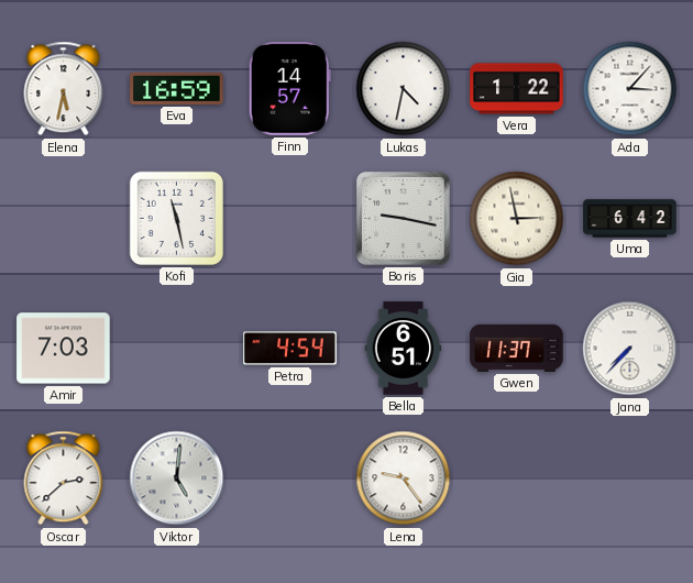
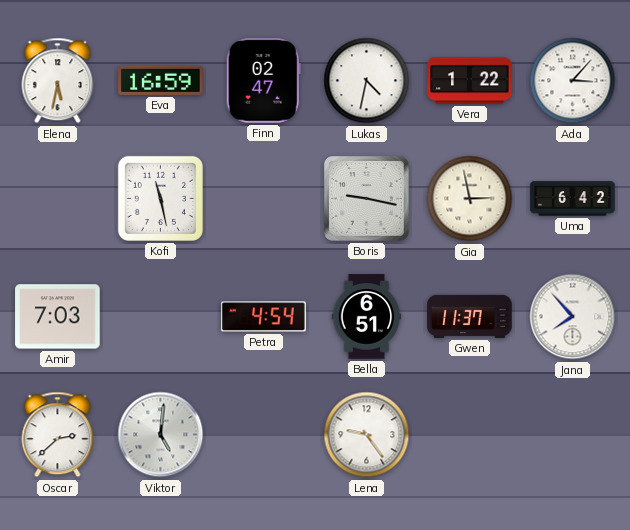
Finn: 14:57 -> 02:47
Jana: 7:37 -> 7:53
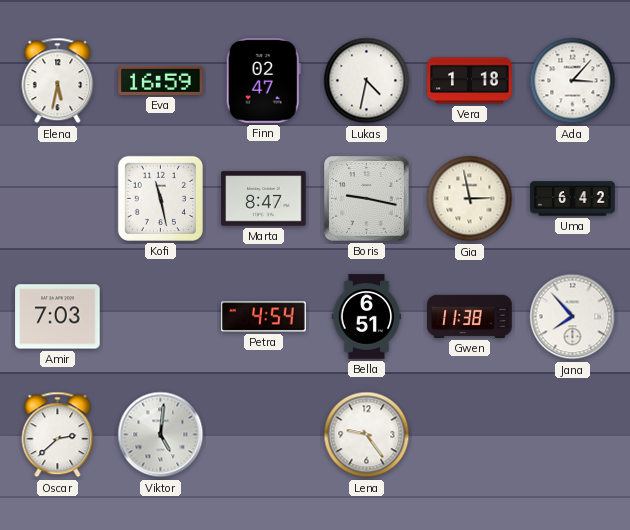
Vera: 1:22 -> 1:18
Marta: none -> 8:47
Gwen: 11:37 -> 11:38
